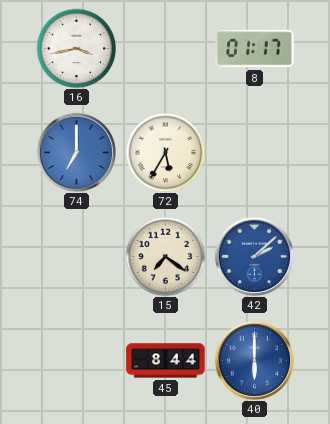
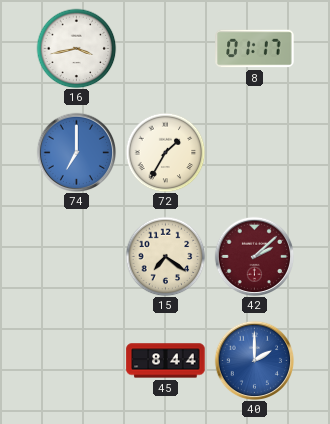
72: 5:35 -> 1:35
42 dial: blue -> burgundy
40: 6:00 -> 2:00
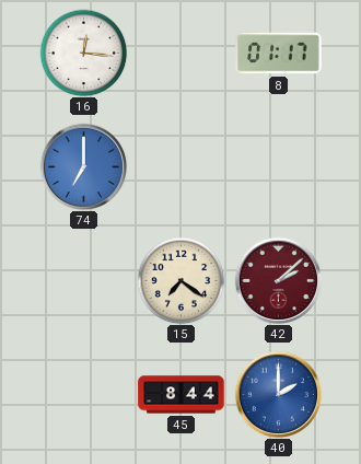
16: 3:43 -> 12:16
72: 1:35 -> none
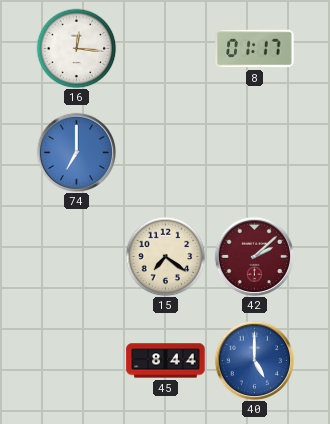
40: 2:00 -> 5:00
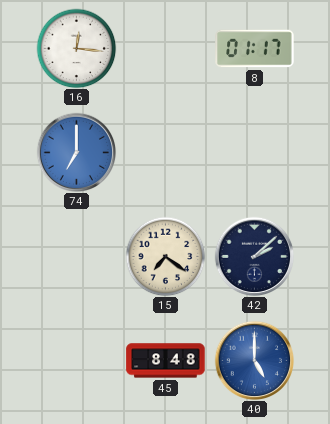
42 dial: burgundy -> navy
45: 8:44 -> 8:48
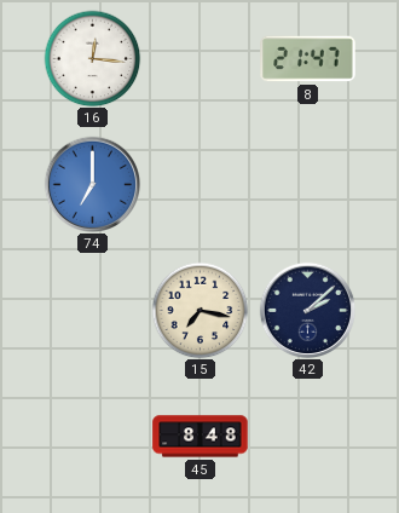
8: 01:17 -> 21:47
15: 7:21 -> 7:17
40: 5:00 -> none
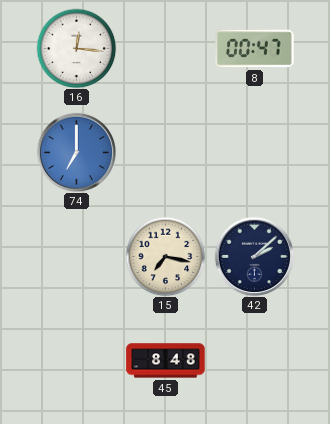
8: 21:47 -> 00:47
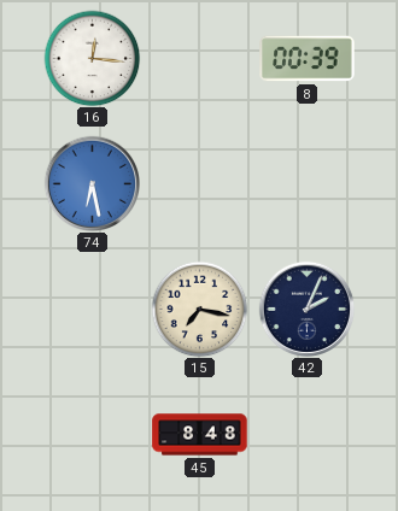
8: 00:47 -> 00:39
74: 7:00 -> 6:28
42: 2:08 -> 2:04
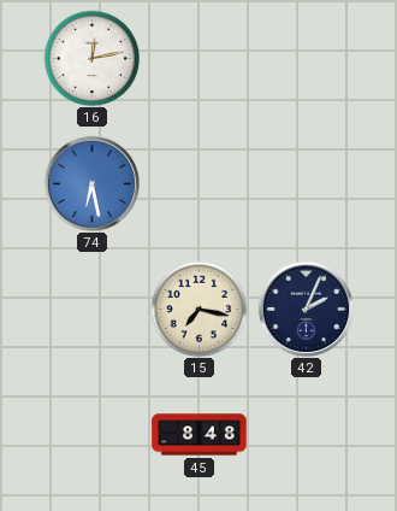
16: 12:16 -> 12:13
8: 00:39 -> none
